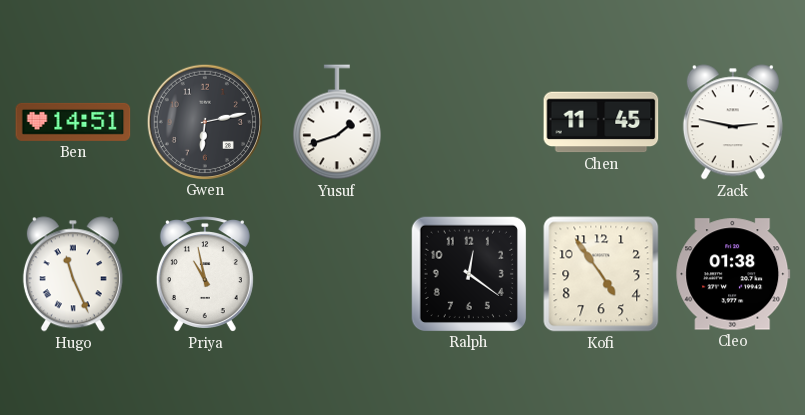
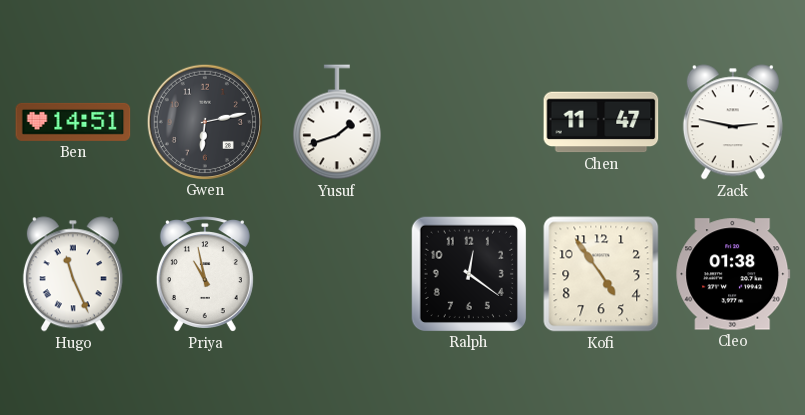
Chen: 11:45 -> 11:47
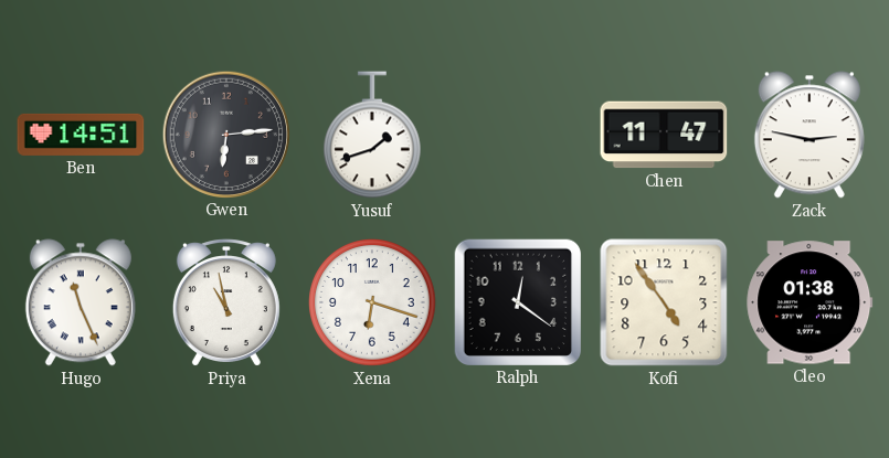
Gwen: 6:13 -> 6:14
Xena: none -> 6:18
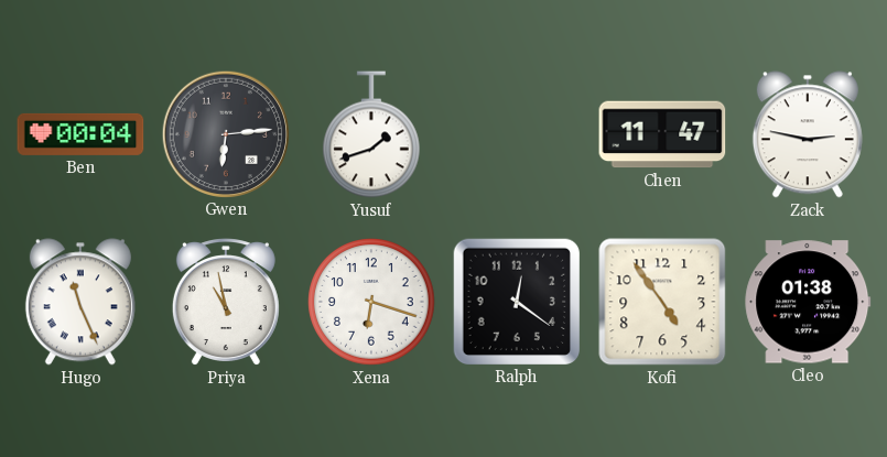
Ben: 14:51 -> 00:04
